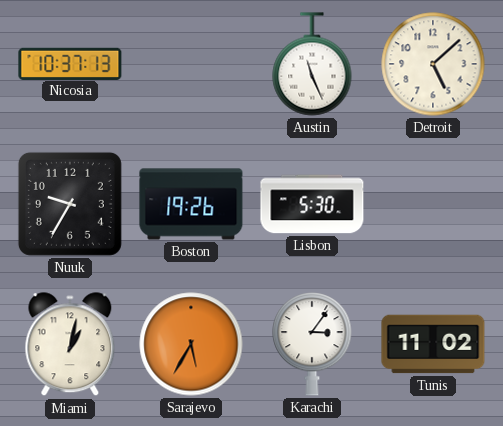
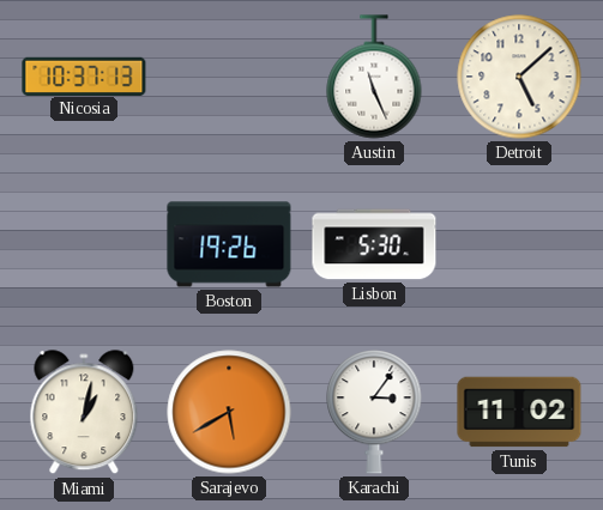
Nuuk: 9:35 -> none
Sarajevo: 5:35 -> 5:40
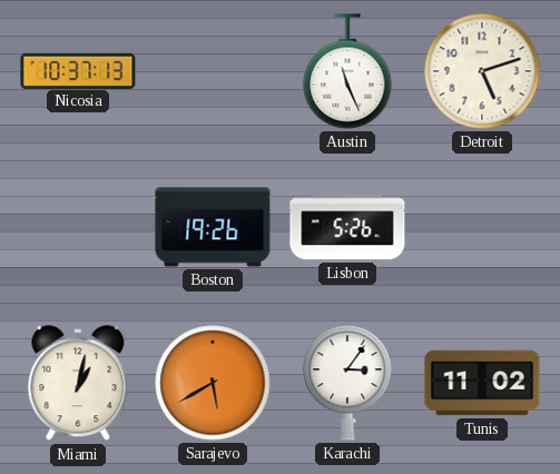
Detroit: 5:08 -> 5:12
Lisbon: 5:30 -> 5:26
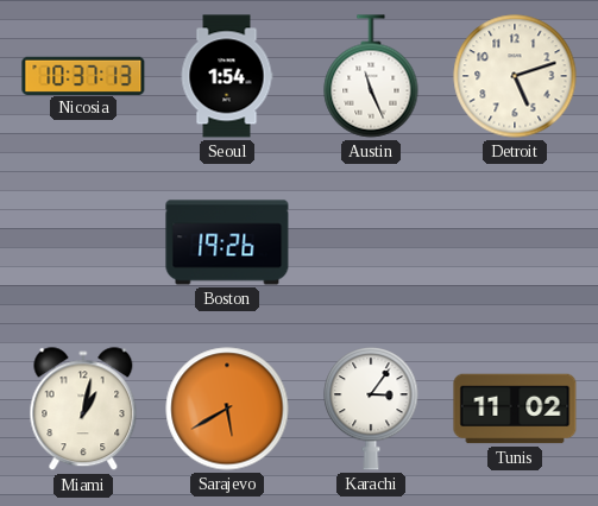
Seoul: none -> 1:54
Lisbon: 5:26 -> none
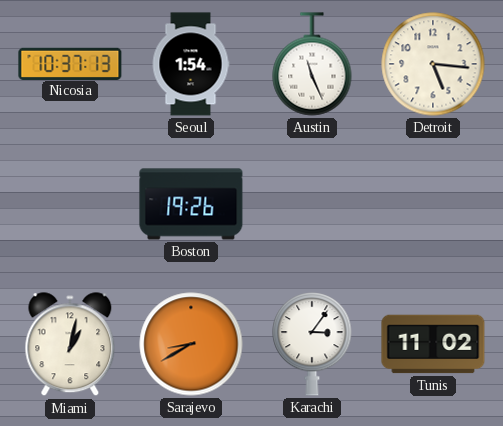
Detroit: 5:12 -> 5:16
Sarajevo: 5:40 -> 8:40
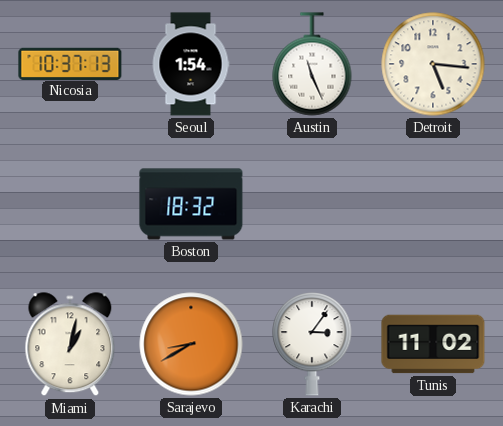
Boston: 19:26 -> 18:32
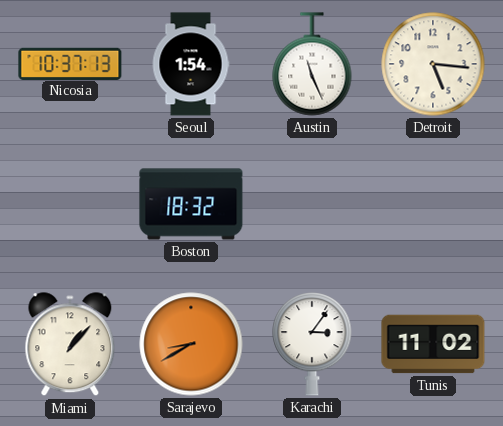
Miami: 1:02 -> 1:07
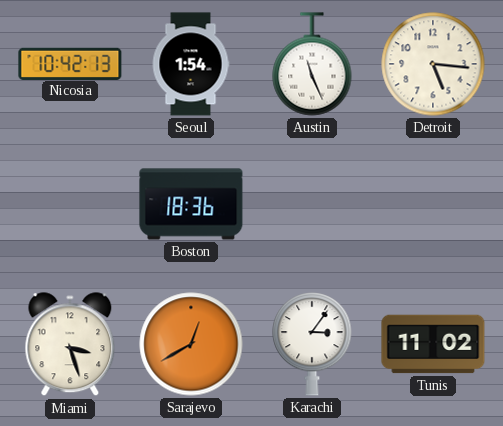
Nicosia: 10:37 -> 10:42
Boston: 18:32 -> 18:36
Miami: 1:07 -> 3:27
Sarajevo: 8:40 -> 12:40
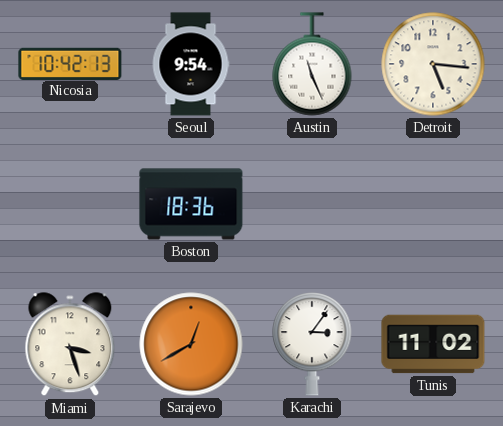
Seoul: 1:54 -> 9:54
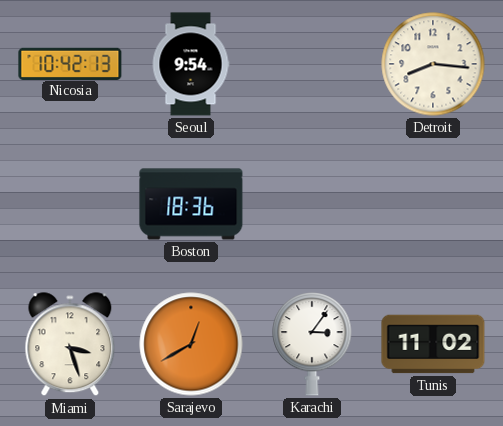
Austin: 11:26 -> none
Detroit: 5:16 -> 8:16
